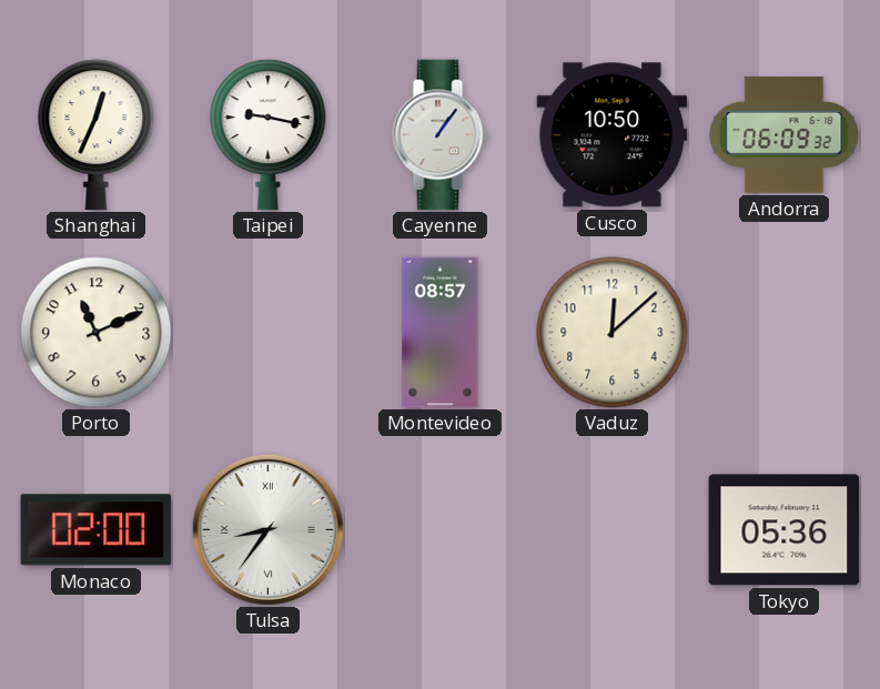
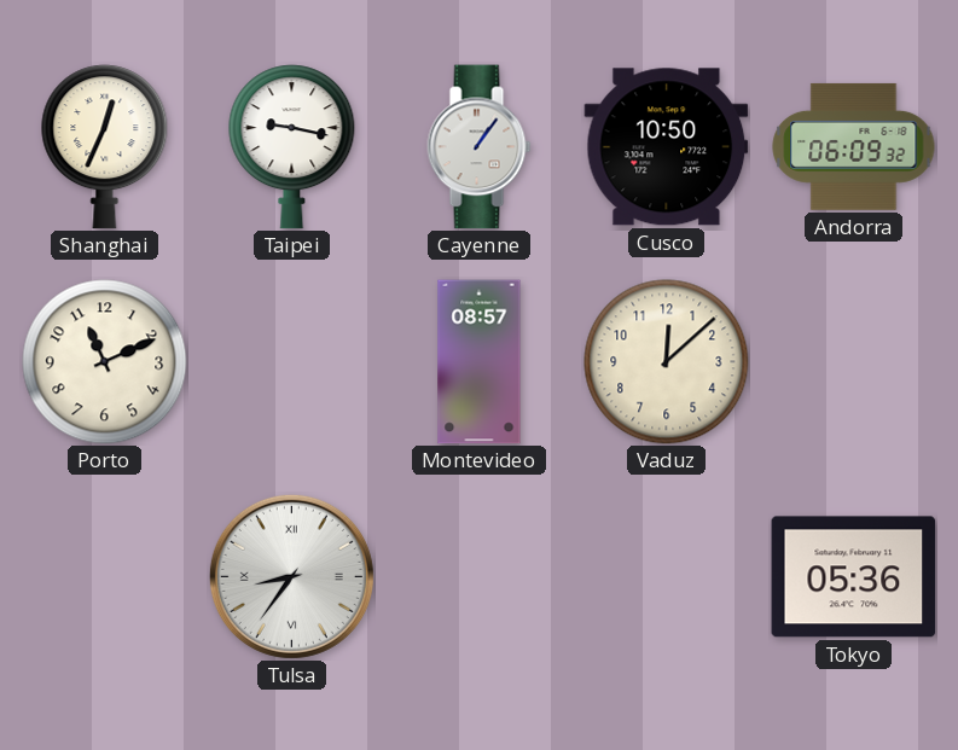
Monaco: 02:00 -> none
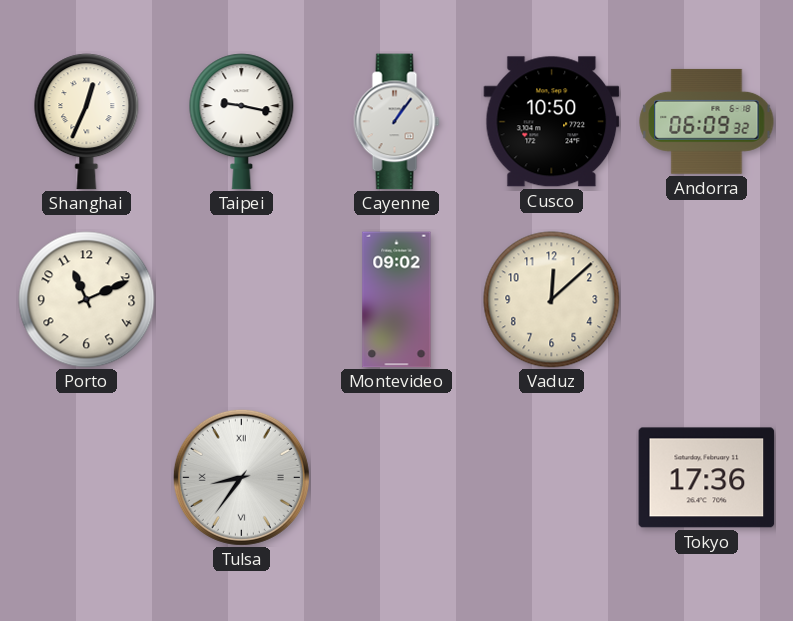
Montevideo: 08:57 -> 09:02
Tokyo: 05:36 -> 17:36
